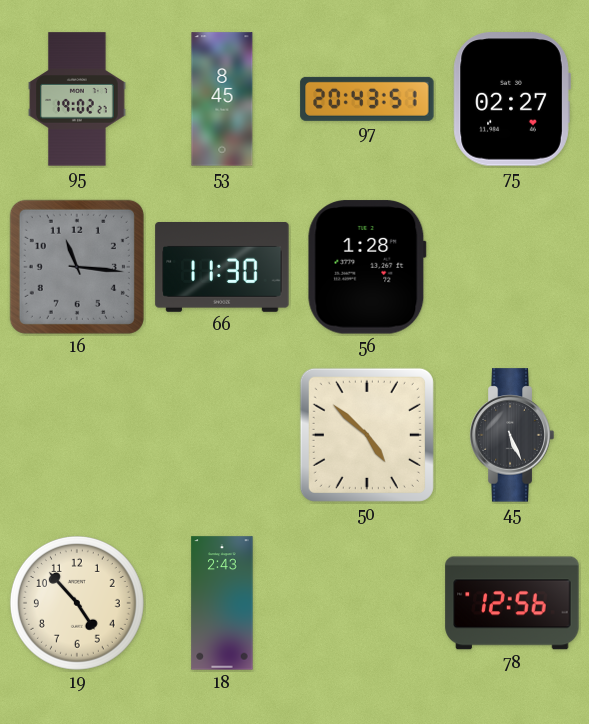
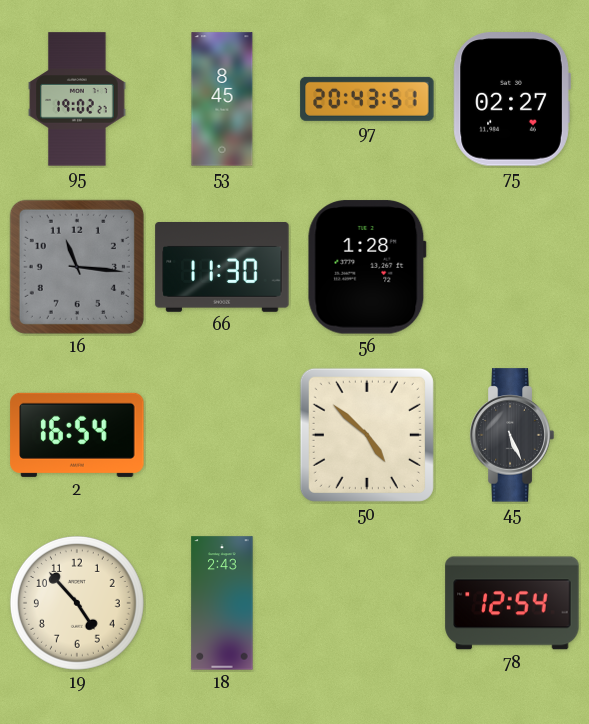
2: none -> 16:54
78: 12:56 -> 12:54
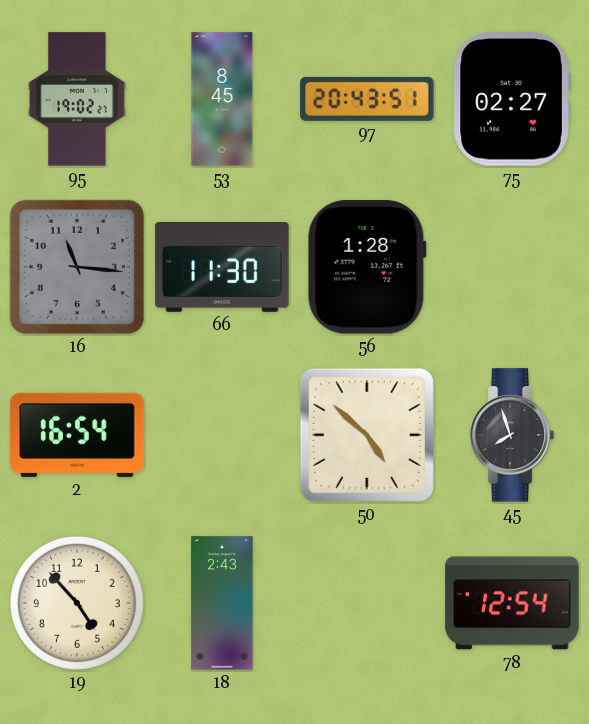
45: 5:26 -> 7:57
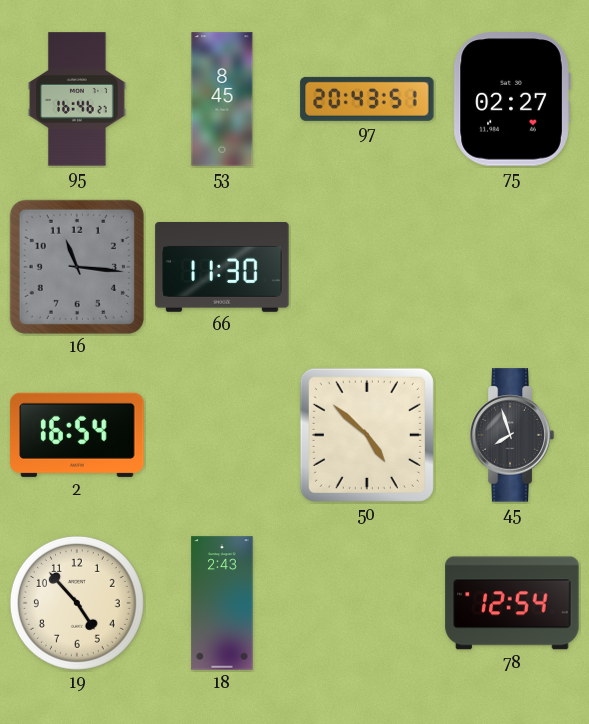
95: 19:02 -> 16:46
56: 1:28 -> none
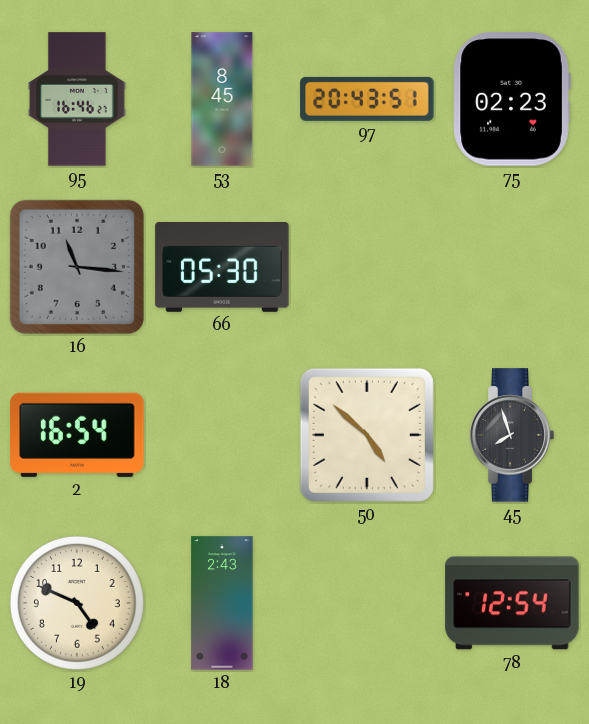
75: 02:27 -> 02:23
66: 11:30 -> 05:30
19: 4:53 -> 4:49
